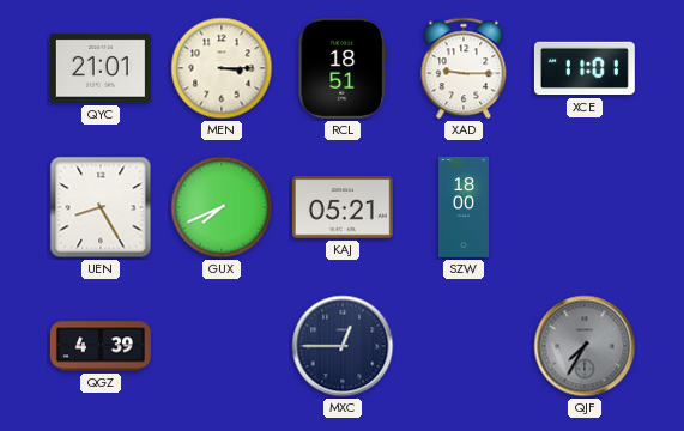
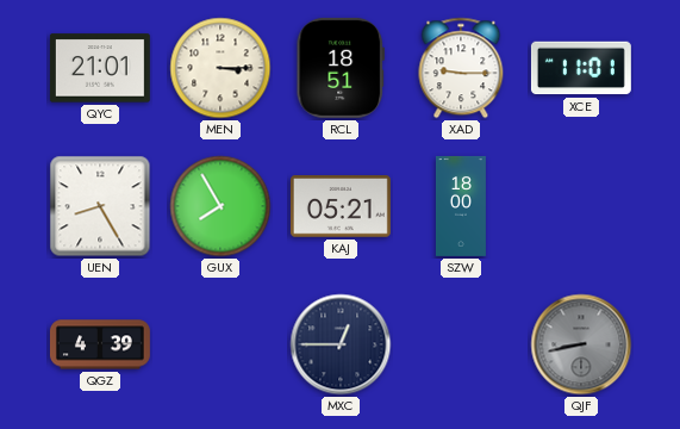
GUX: 7:41 -> 7:55
QJF: 7:35 -> 8:43
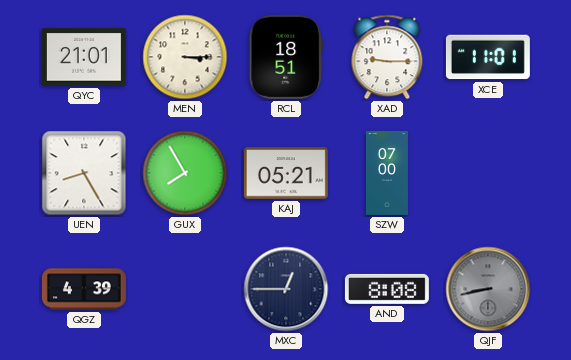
SZW: 18:00 -> 07:00
AND: none -> 8:08
